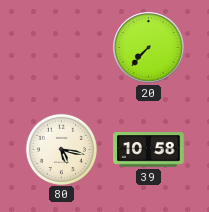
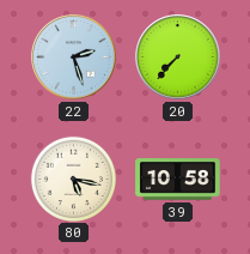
22: none -> 2:27
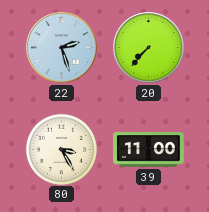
80: 5:17 -> 3:25
39: 10:58 -> 11:00
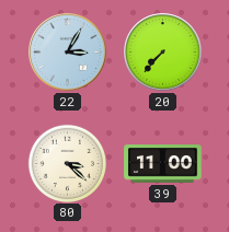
22: 2:27 -> 3:05
80: 3:25 -> 3:22
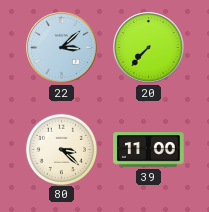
22: 3:05 -> 3:08
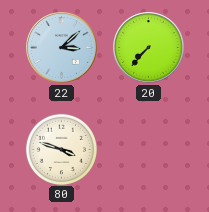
80: 3:22 -> 3:48
39: 11:00 -> none
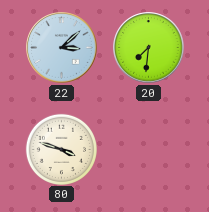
20: 7:37 -> 7:31
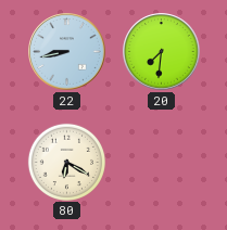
22: 3:08 -> 8:43
80: 3:48 -> 6:20
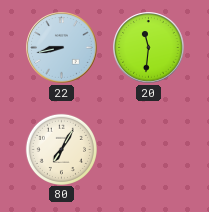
20: 7:31 -> 11:31
80: 6:20 -> 7:05
